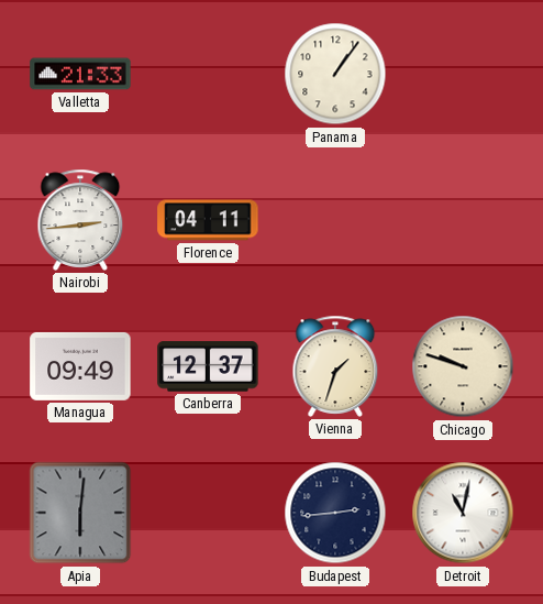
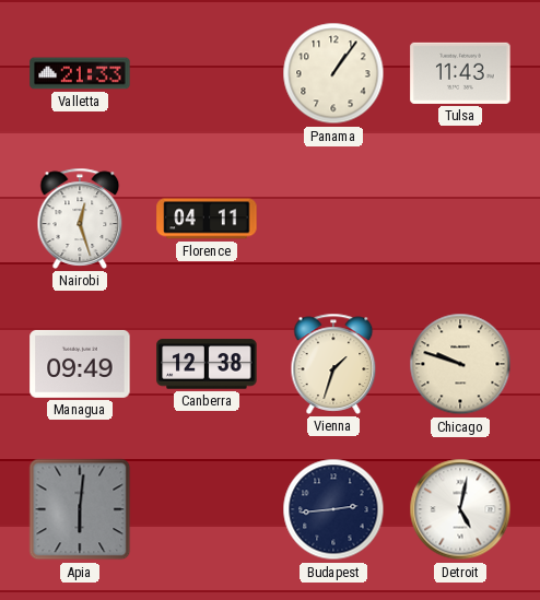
Tulsa: none -> 11:43
Nairobi: 2:44 -> 12:27
Canberra: 12:37 -> 12:38
Detroit: 11:02 -> 5:02
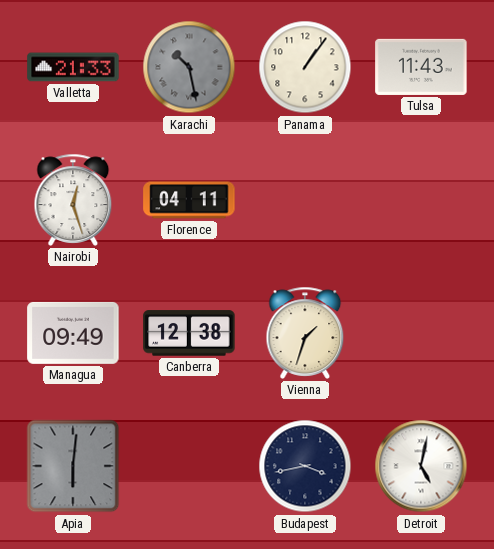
Karachi: none -> 10:28
Chicago: 9:48 -> none
Budapest: 2:44 -> 3:43
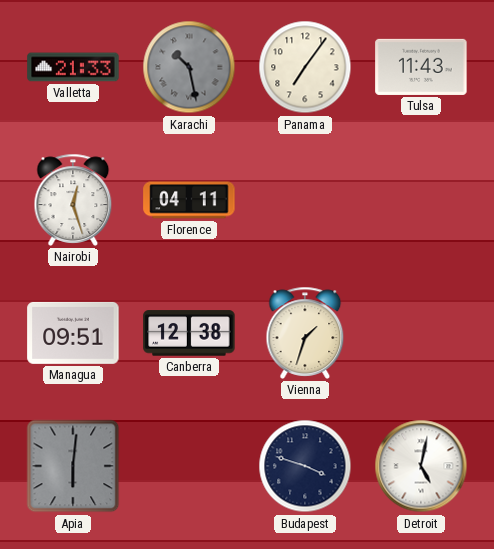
Panama: 1:06 -> 7:06
Managua: 09:49 -> 09:51
Budapest: 3:43 -> 3:48
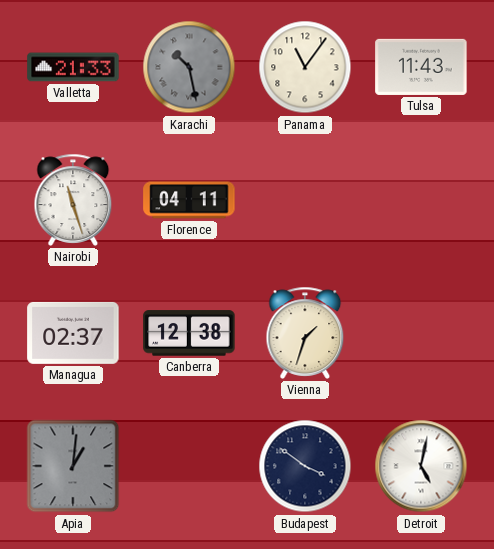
Panama: 7:06 -> 11:06
Nairobi: 12:27 -> 11:27
Managua: 09:51 -> 02:37
Apia: 6:01 -> 1:01
Budapest: 3:48 -> 3:51
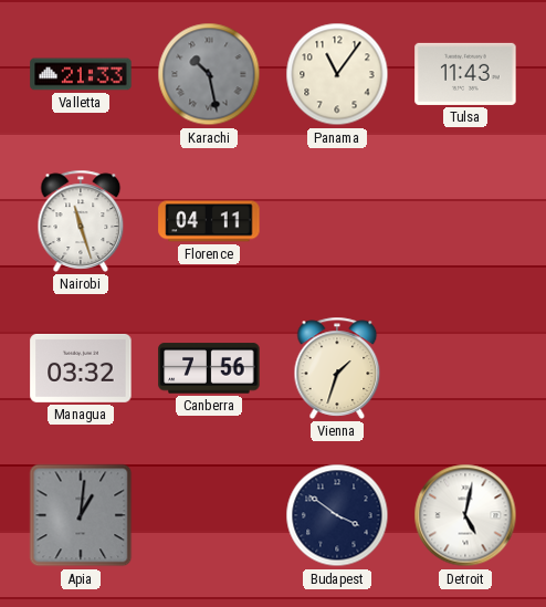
Managua: 02:37 -> 03:32
Canberra: 12:38 -> 7:56
